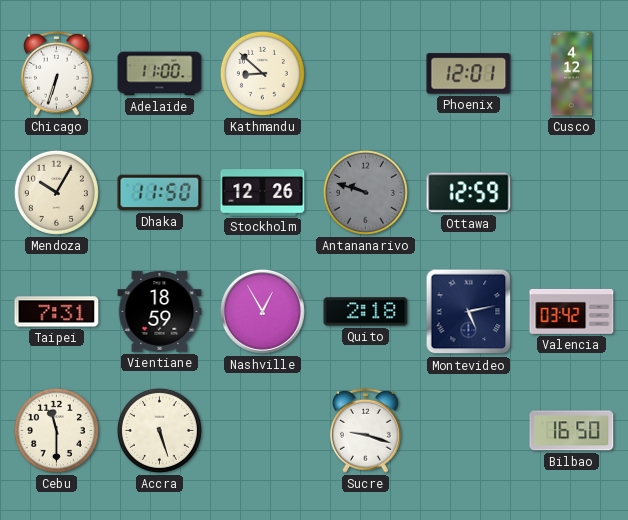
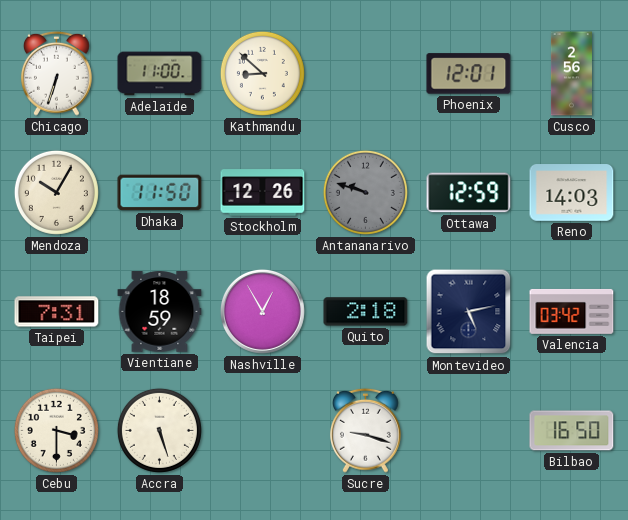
Cusco: 4:12 -> 2:56
Reno: none -> 14:03
Cebu: 11:30 -> 3:30
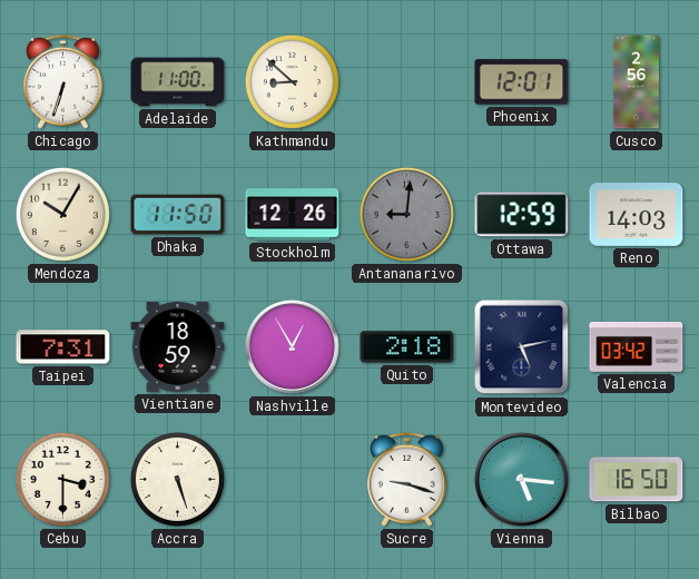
Antananarivo: 9:48 -> 9:01
Vienna: none -> 5:16
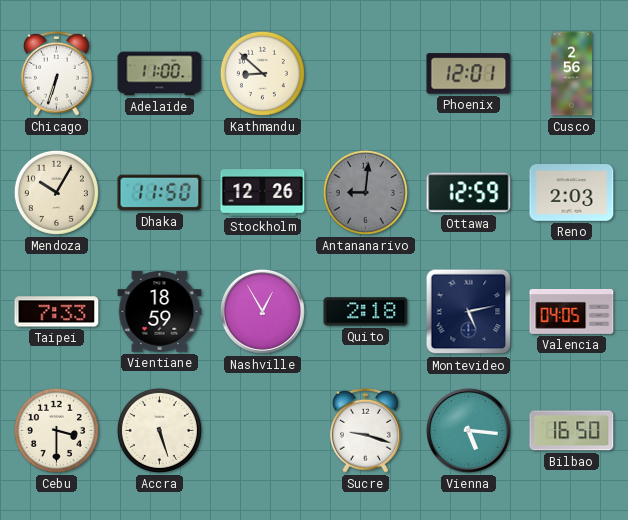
Reno: 14:03 -> 2:03
Taipei: 7:31 -> 7:33
Valencia: 03:42 -> 04:05
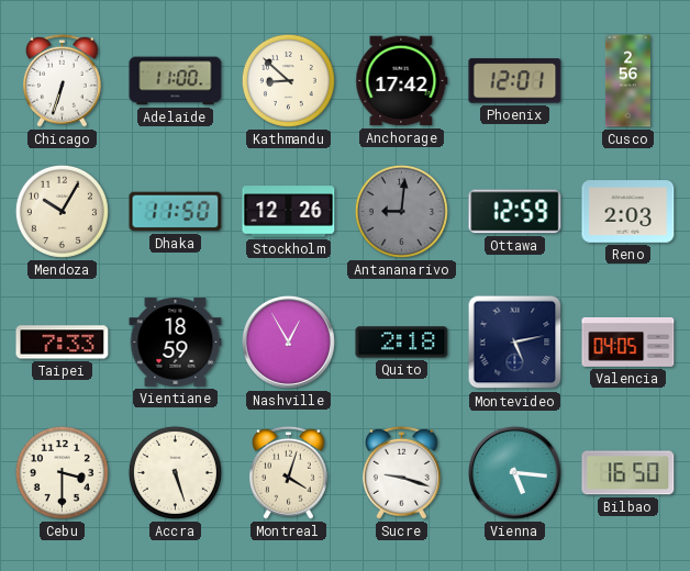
Anchorage: none -> 17:42
Montreal: none -> 4:03
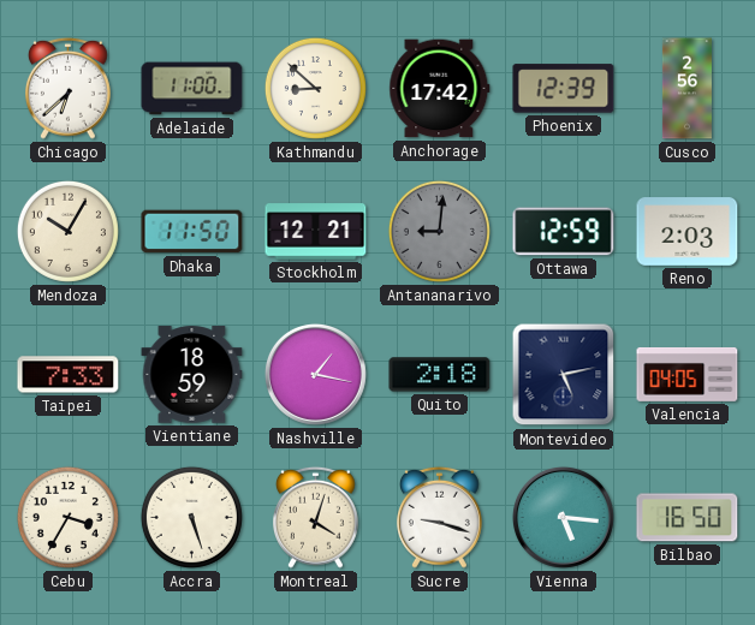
Chicago: 6:33 -> 6:38
Phoenix: 12:01 -> 12:39
Stockholm: 12:26 -> 12:21
Nashville: 12:55 -> 1:17
Cebu: 3:30 -> 3:35
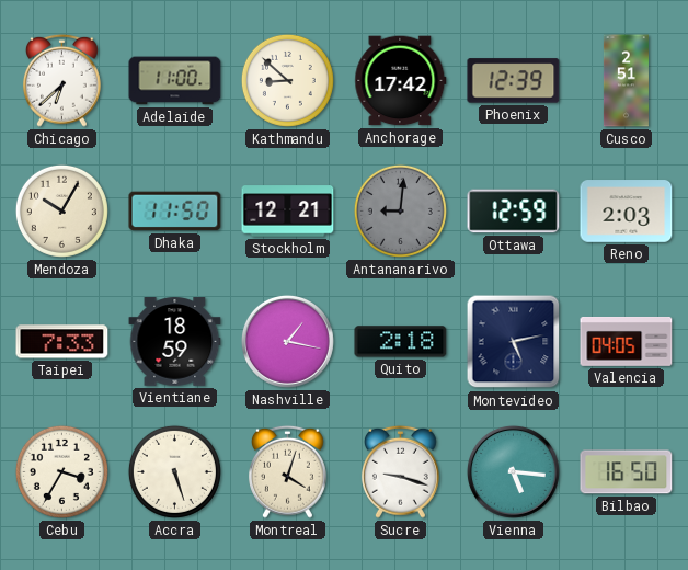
Cusco: 2:56 -> 2:51
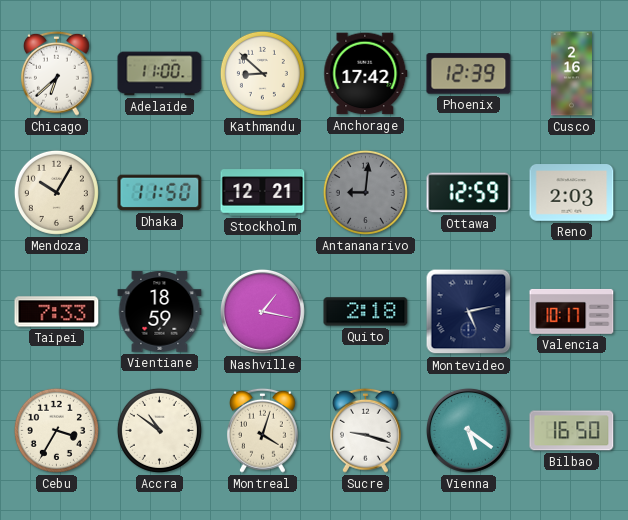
Cusco: 2:51 -> 2:16
Valencia: 04:05 -> 10:17
Accra: 5:27 -> 10:51
Vienna: 5:16 -> 5:21
